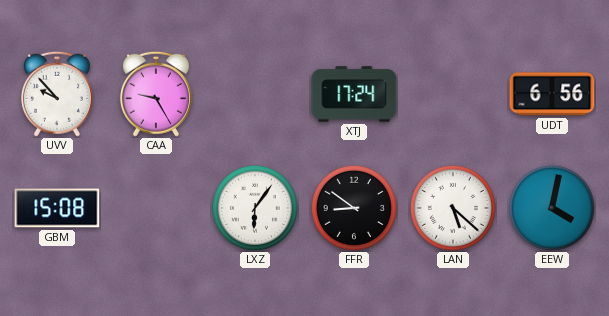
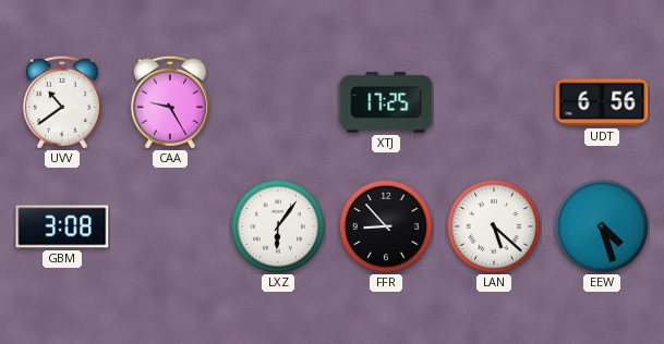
UVV: 9:53 -> 10:39
XTJ: 17:24 -> 17:25
GBM: 15:08 -> 3:08
FFR: 8:51 -> 8:53
EEW: 4:02 -> 4:27
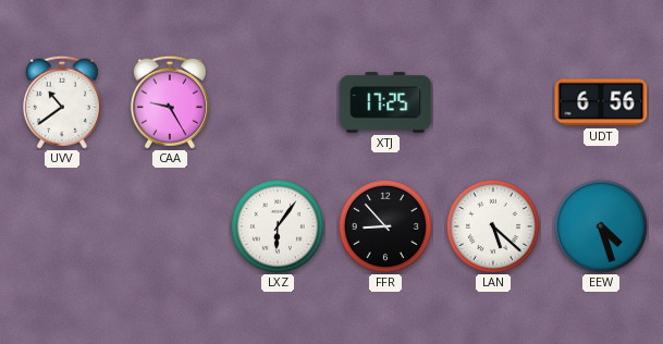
GBM: 3:08 -> none
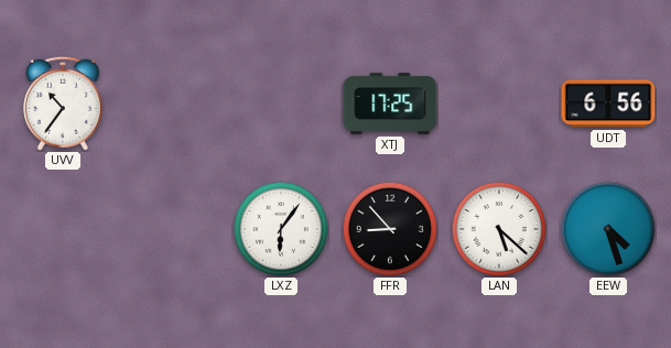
UVV: 10:39 -> 10:36
CAA: 9:25 -> none
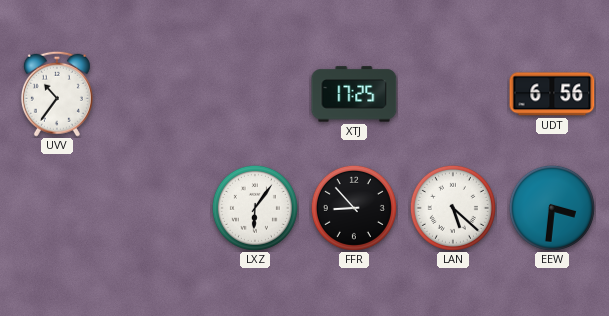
EEW: 4:27 -> 3:31
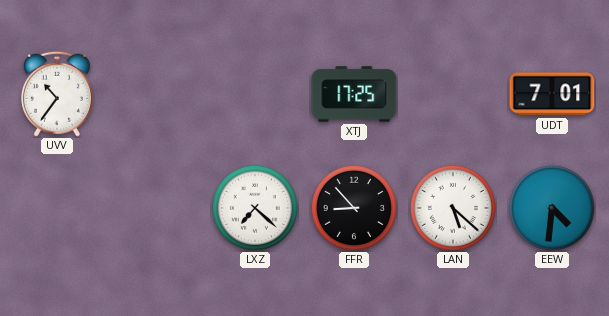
UDT: 6:56 -> 7:01
LXZ: 6:06 -> 7:22
EEW: 3:31 -> 4:31
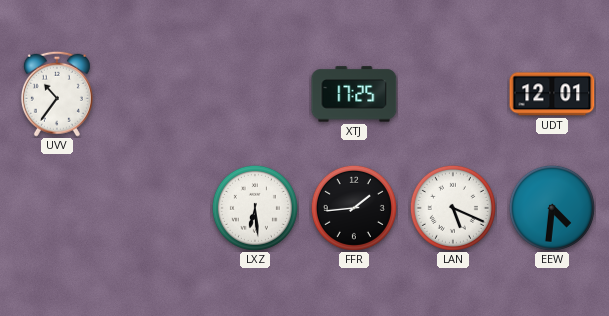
UDT: 7:01 -> 12:01
LXZ: 7:22 -> 6:29
FFR: 8:53 -> 1:44
LAN: 5:22 -> 5:19
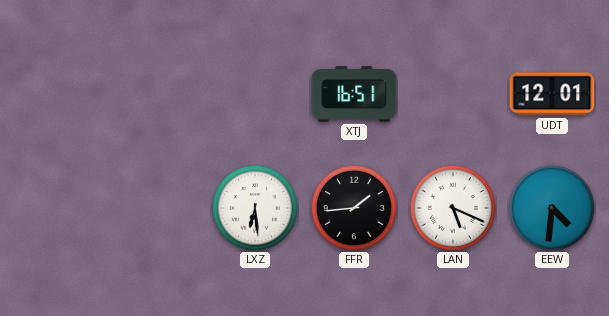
UVV: 10:36 -> none
XTJ: 17:25 -> 16:51
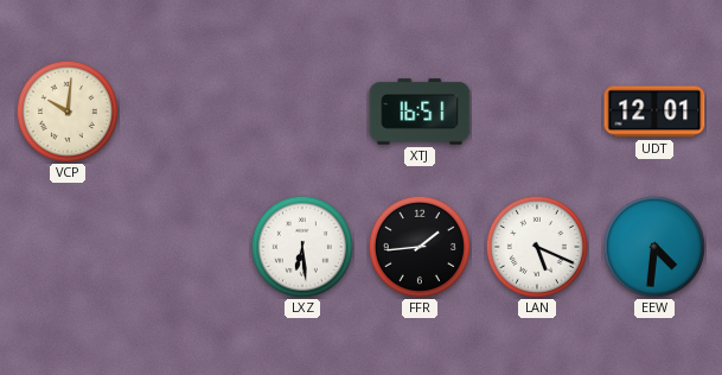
VCP: none -> 10:01
